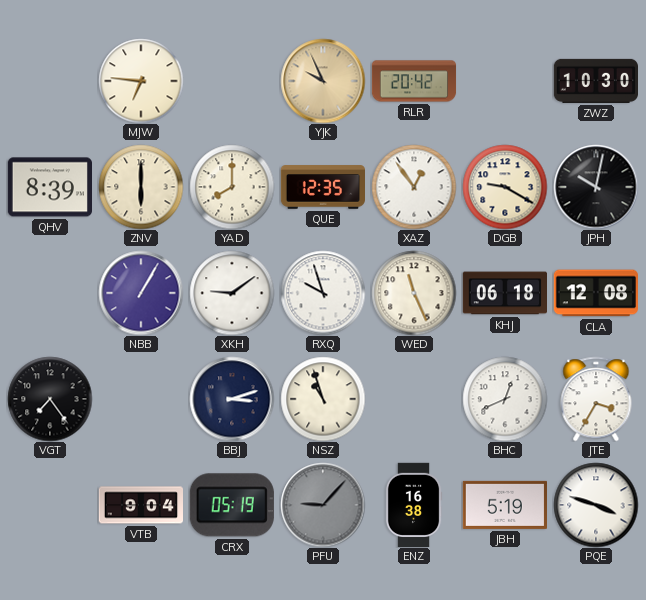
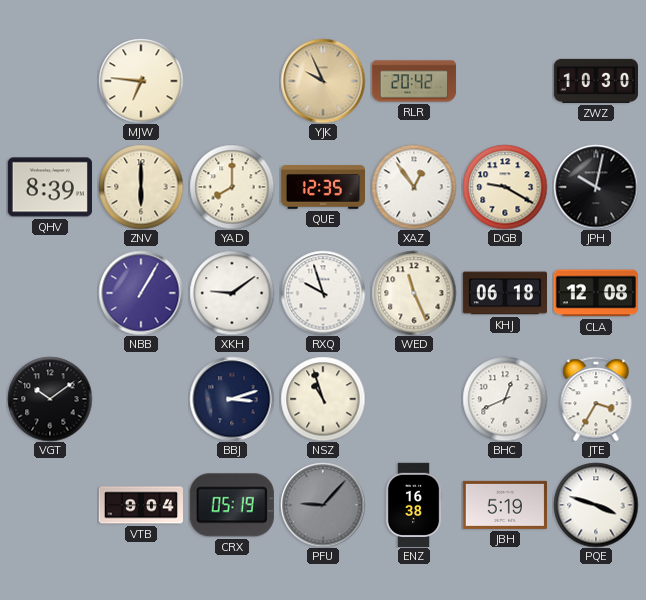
VGT: 7:24 -> 10:09
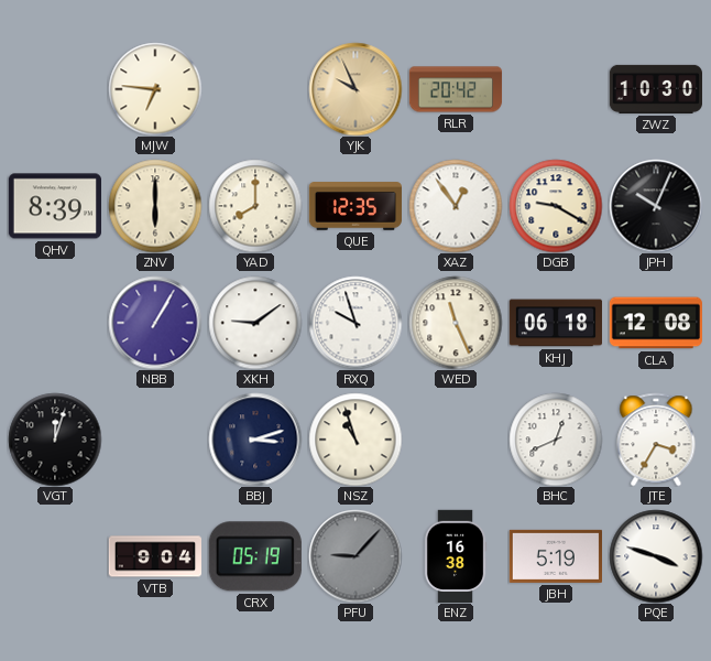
JPH: 10:02 -> 10:04
VGT: 10:09 -> 12:03
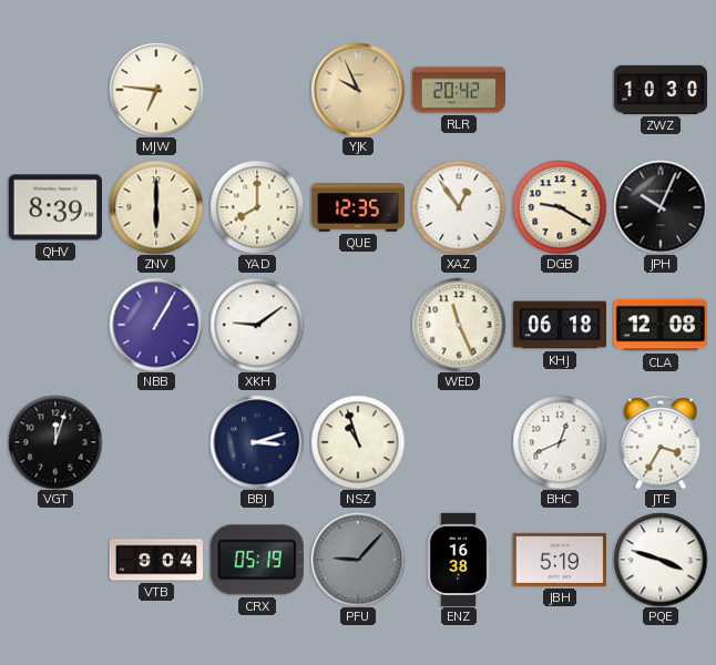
RXQ: 9:57 -> none
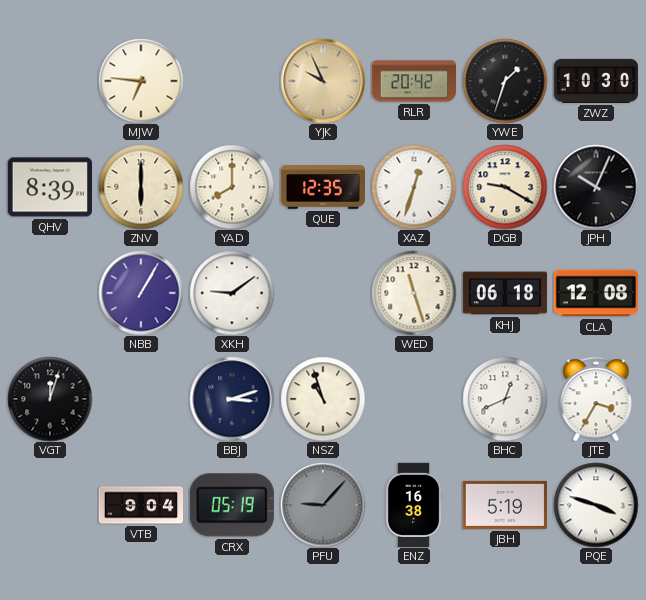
YWE: none -> 1:33
XAZ: 12:54 -> 12:33
WED: 11:26 -> 11:27
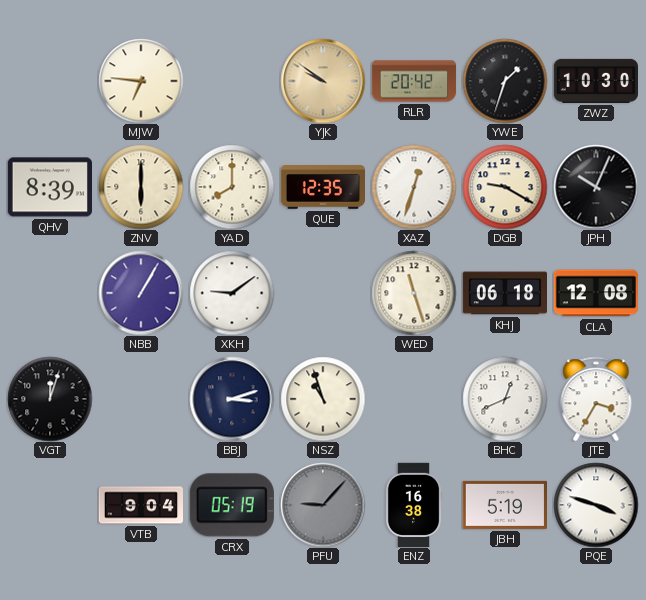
YJK: 9:56 -> 9:51
